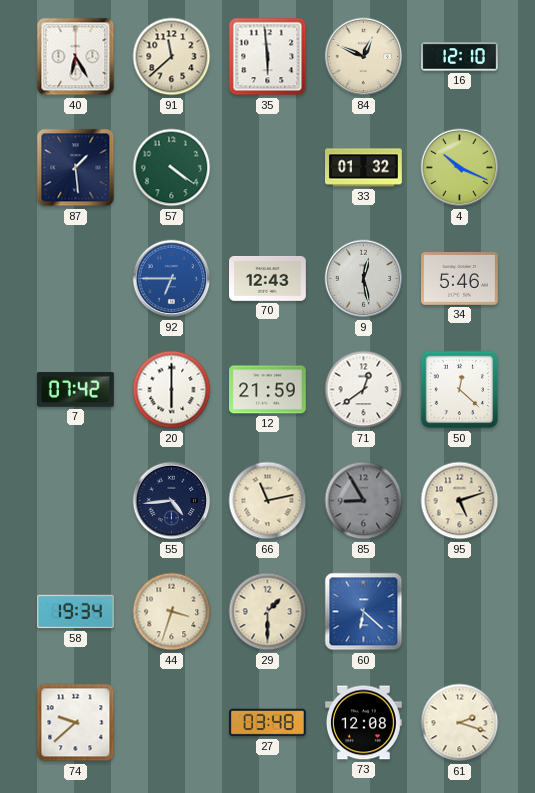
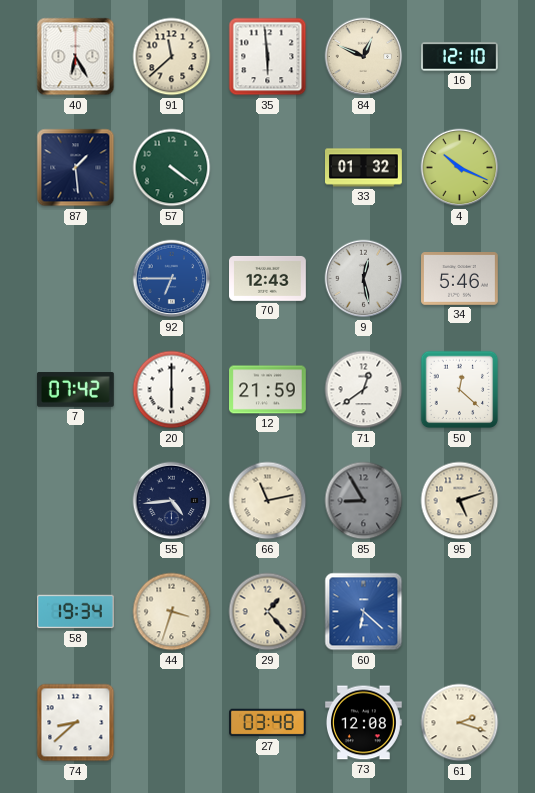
29: 1:30 -> 1:23
74: 9:38 -> 8:38
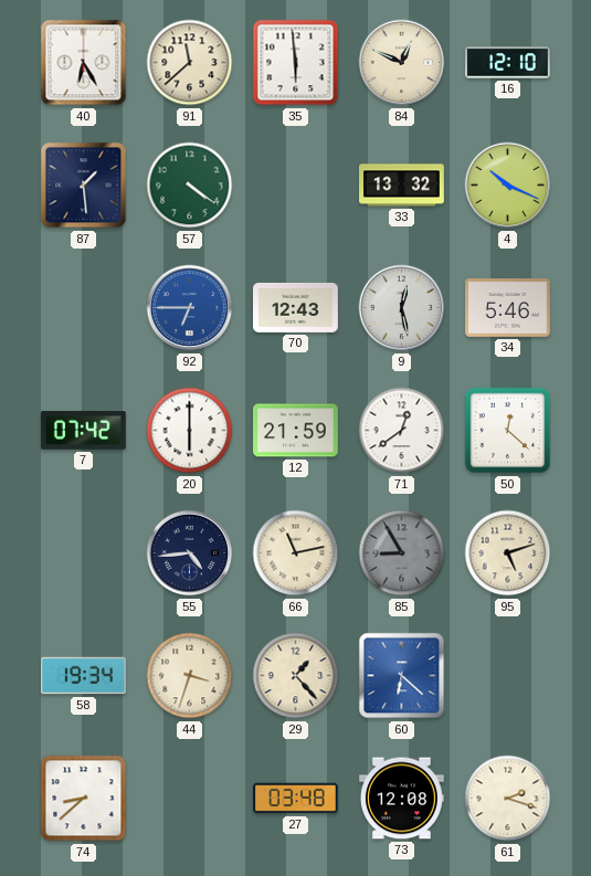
33: 01:32 -> 13:32
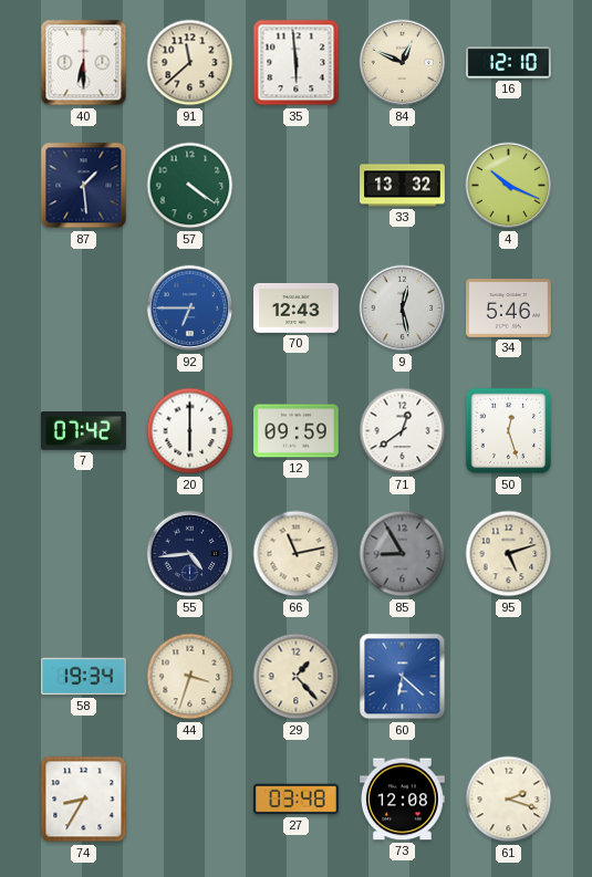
40: 6:25 -> 6:30
12: 21:59 -> 09:59
50: 12:22 -> 12:27
74: 8:38 -> 8:35
